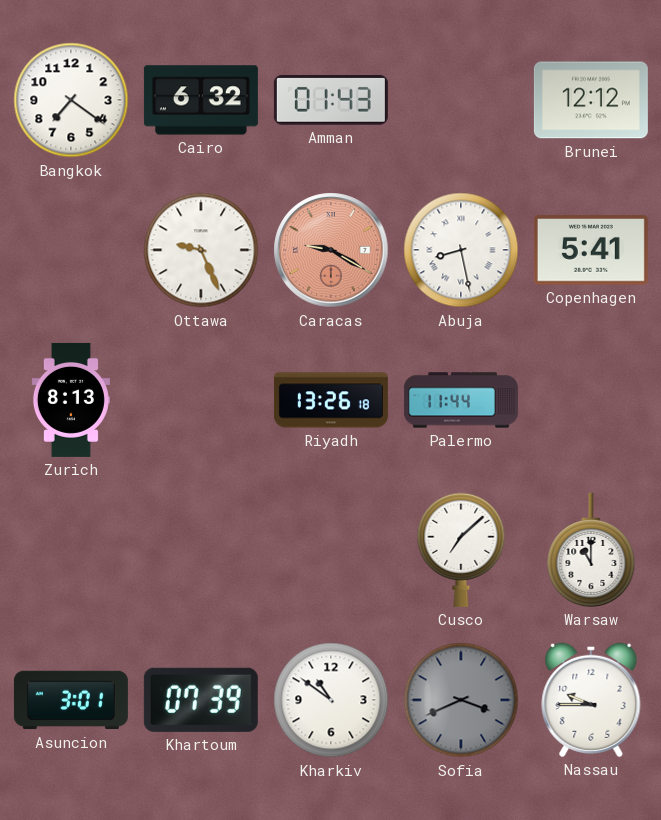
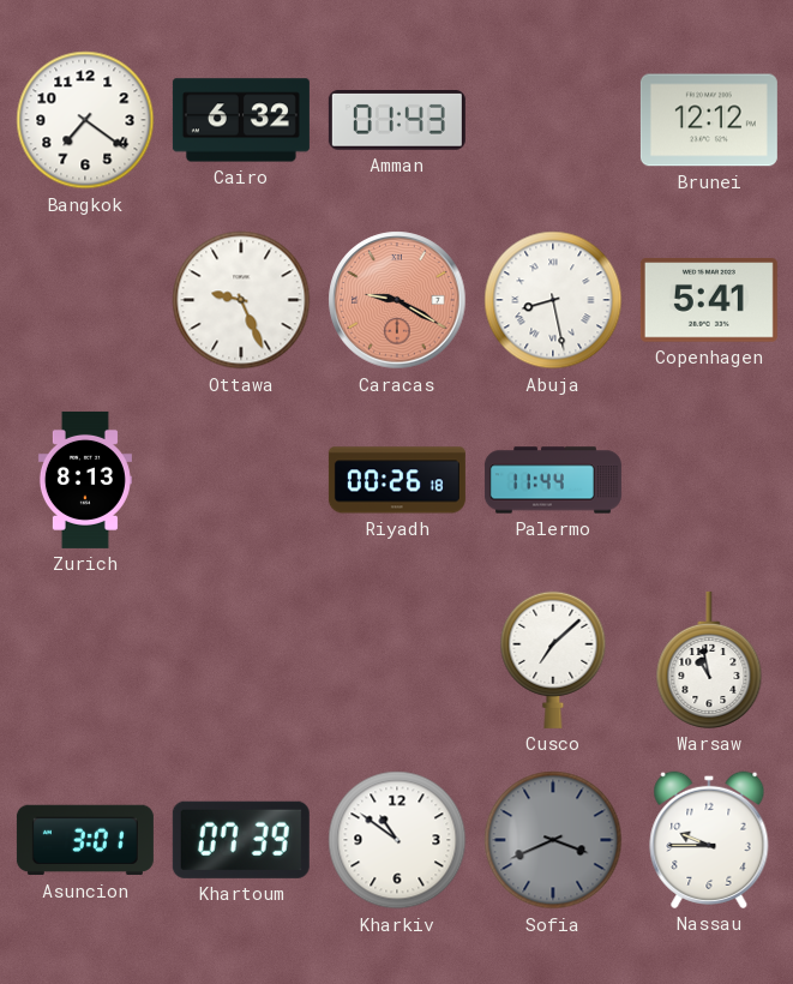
Riyadh: 13:26 -> 00:26
Warsaw: 11:00 -> 10:58
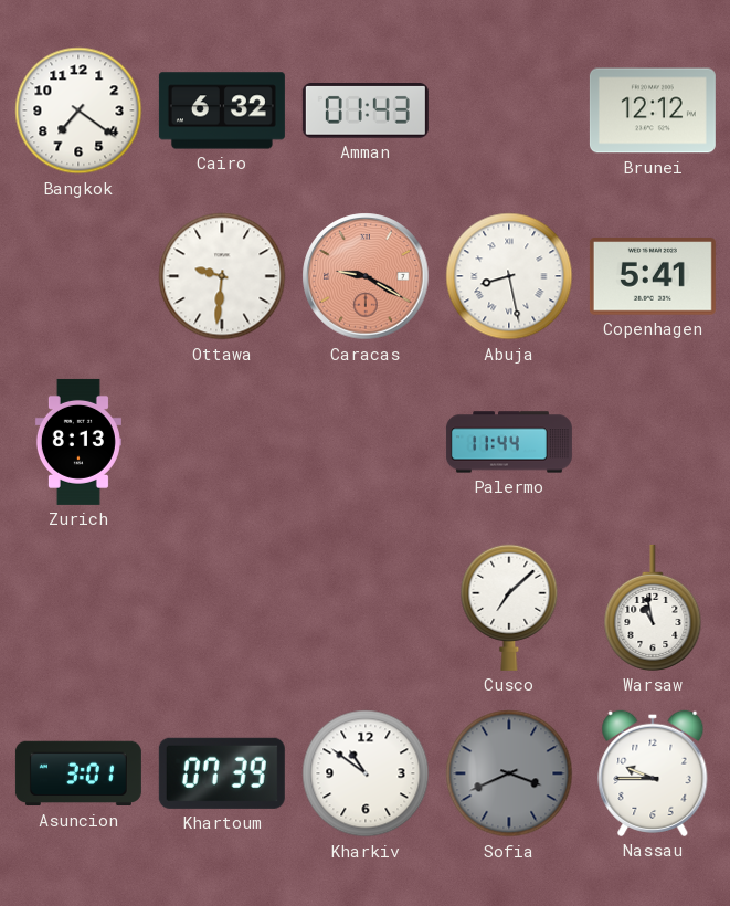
Ottawa: 9:26 -> 9:31
Riyadh: 00:26 -> none
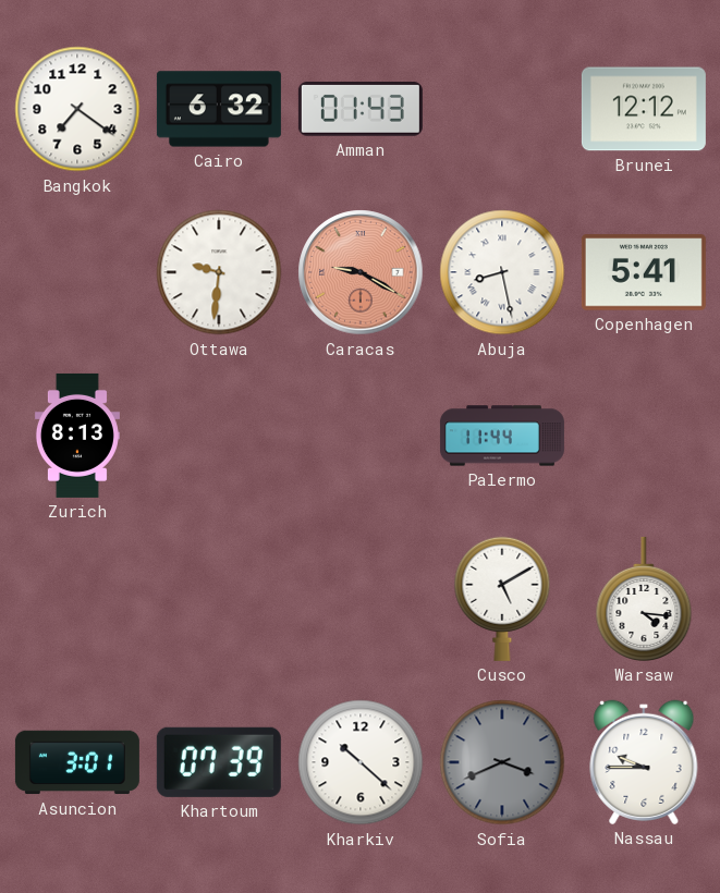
Cusco: 7:08 -> 5:10
Warsaw: 10:58 -> 4:16
Kharkiv: 10:51 -> 10:22
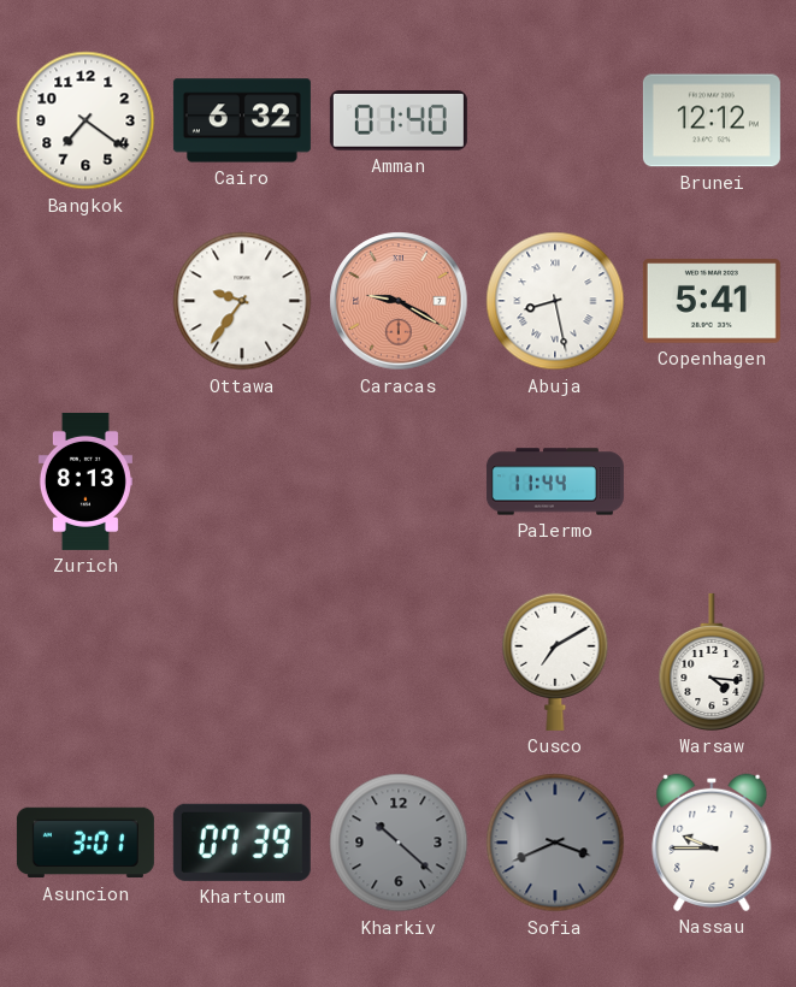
Amman: 01:43 -> 01:40
Ottawa: 9:31 -> 9:36
Cusco: 5:10 -> 7:10
Kharkiv dial: white -> grey
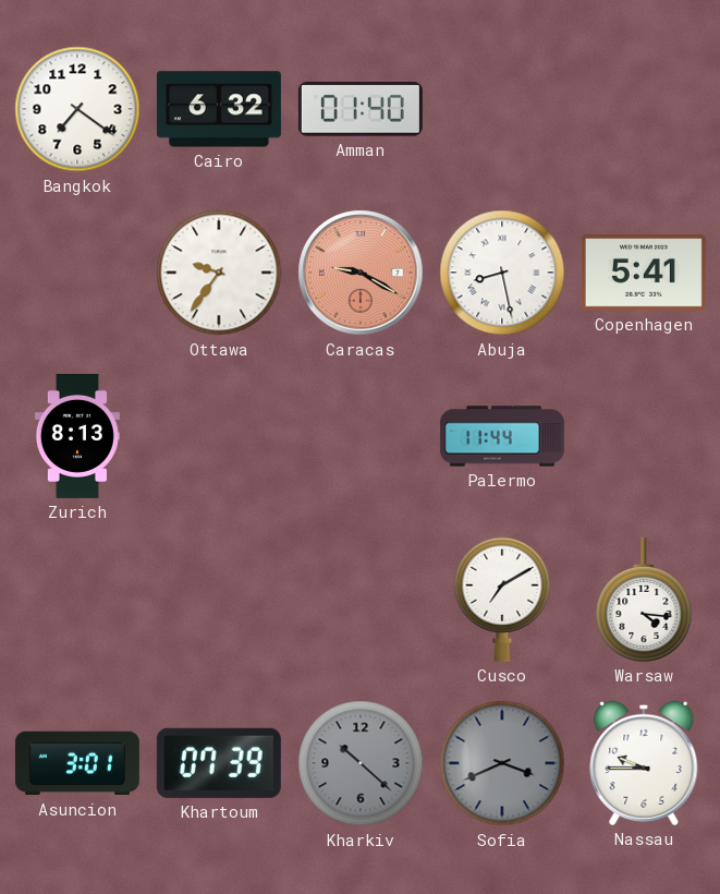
Brunei: 12:12 -> none
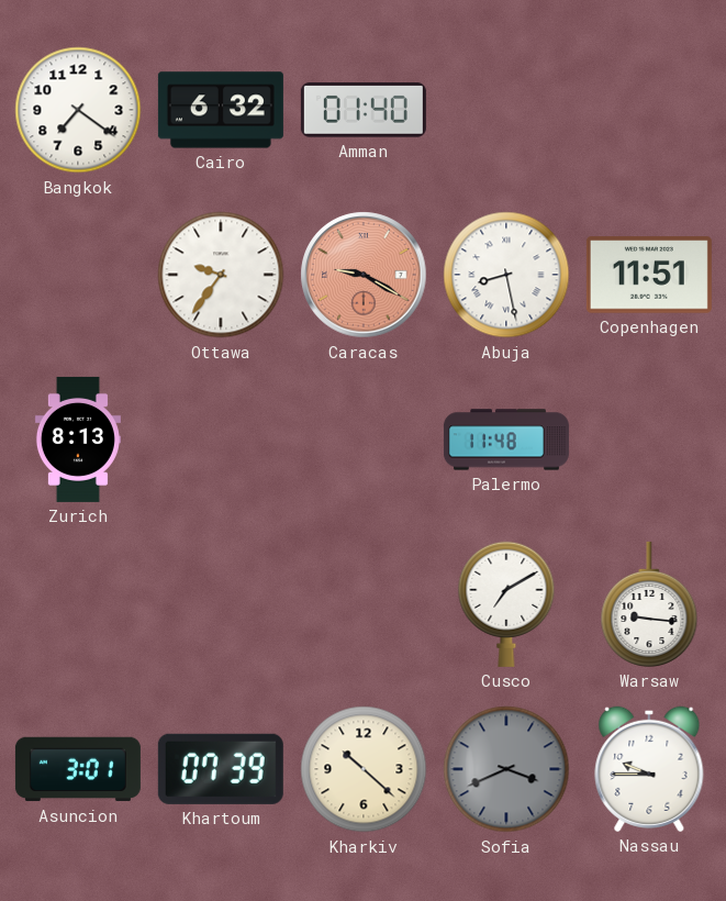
Copenhagen: 5:41 -> 11:51
Palermo: 11:44 -> 11:48
Warsaw: 4:16 -> 9:16
Kharkiv dial: grey -> cream
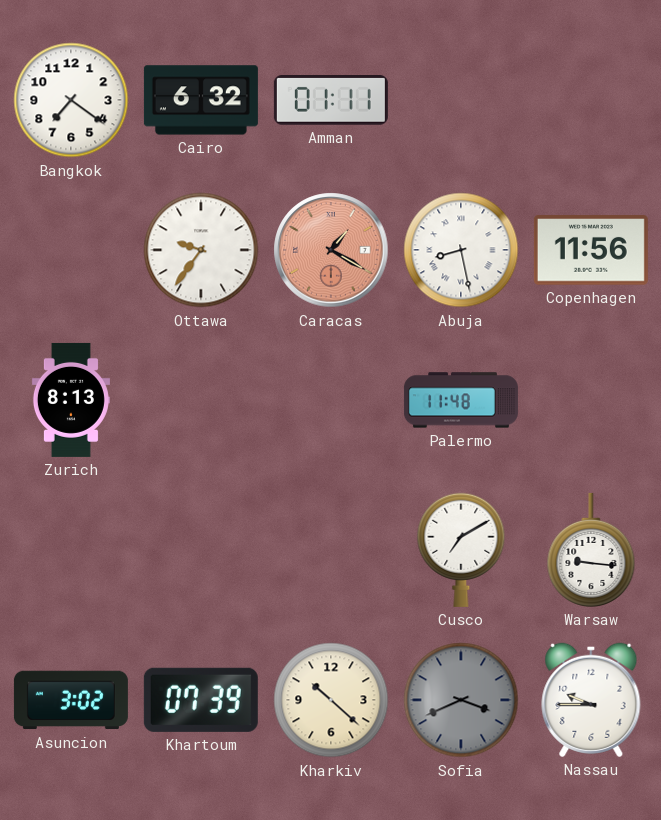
Amman: 01:40 -> 01:11
Caracas: 9:20 -> 1:20
Copenhagen: 11:51 -> 11:56
Asuncion: 3:01 -> 3:02
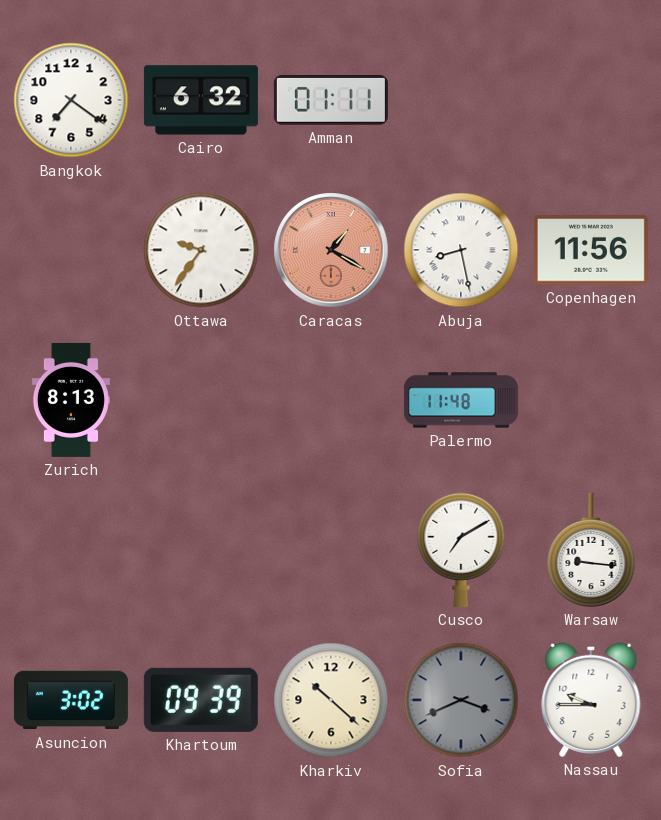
Khartoum: 07:39 -> 09:39
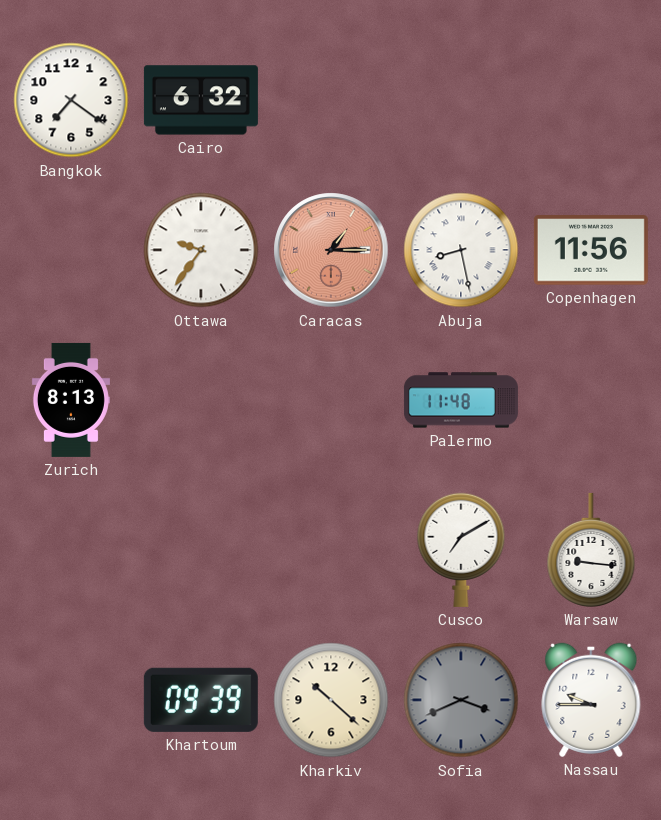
Amman: 01:11 -> none
Caracas: 1:20 -> 1:15
Asuncion: 3:02 -> none
